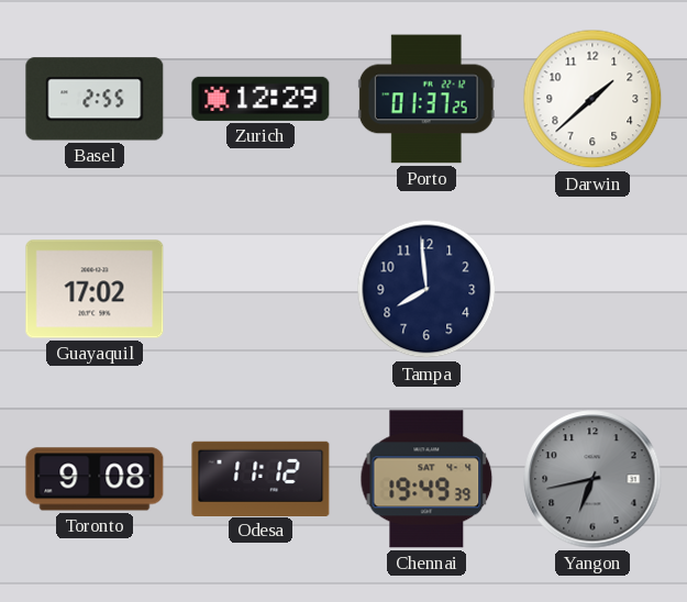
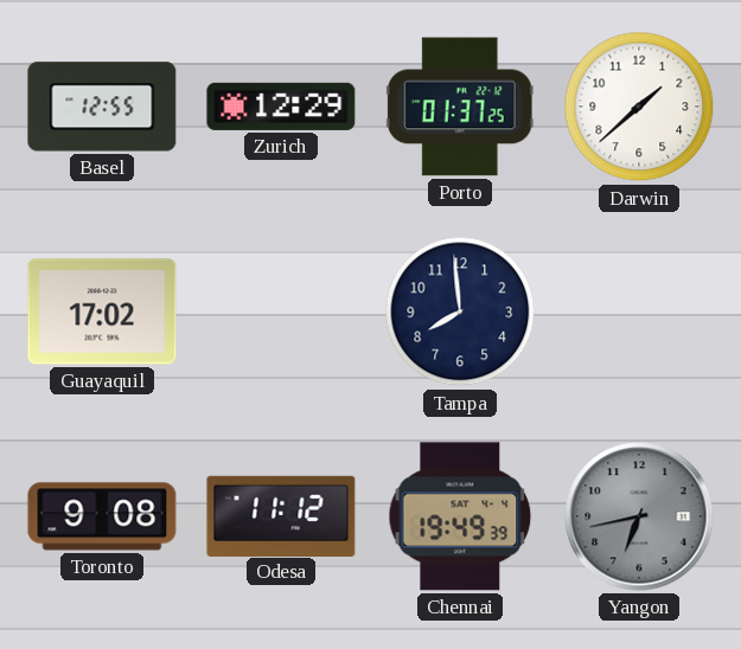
Basel: 2:55 -> 12:55
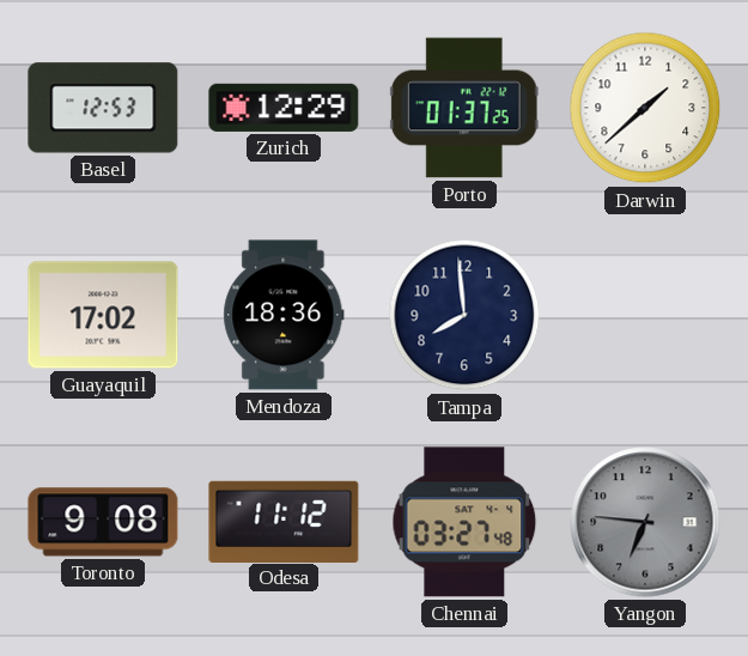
Basel: 12:55 -> 12:53
Mendoza: none -> 18:36
Chennai: 19:49 -> 03:27
Yangon: 6:43 -> 6:46
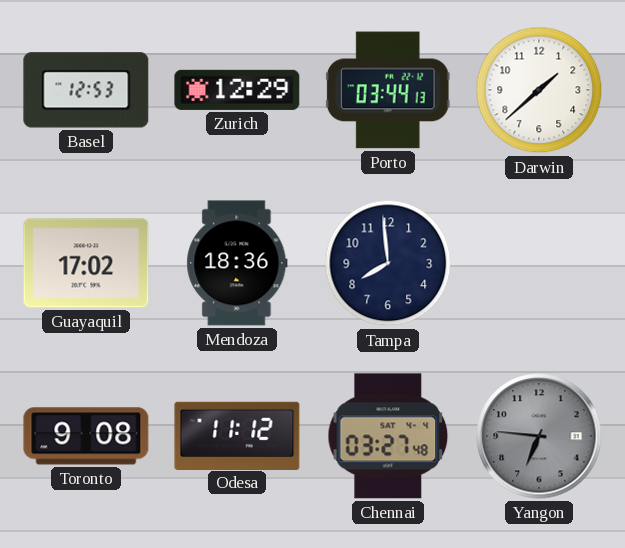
Porto: 01:37 -> 03:44
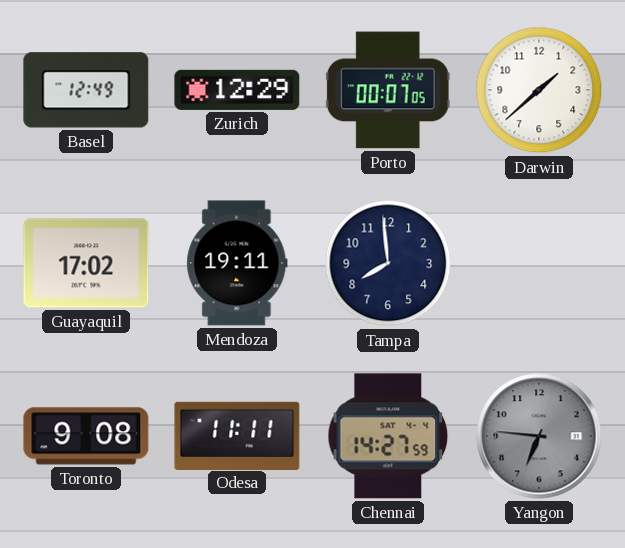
Basel: 12:53 -> 12:49
Porto: 03:44 -> 00:07
Mendoza: 18:36 -> 19:11
Odesa: 11:12 -> 11:11
Chennai: 03:27 -> 14:27
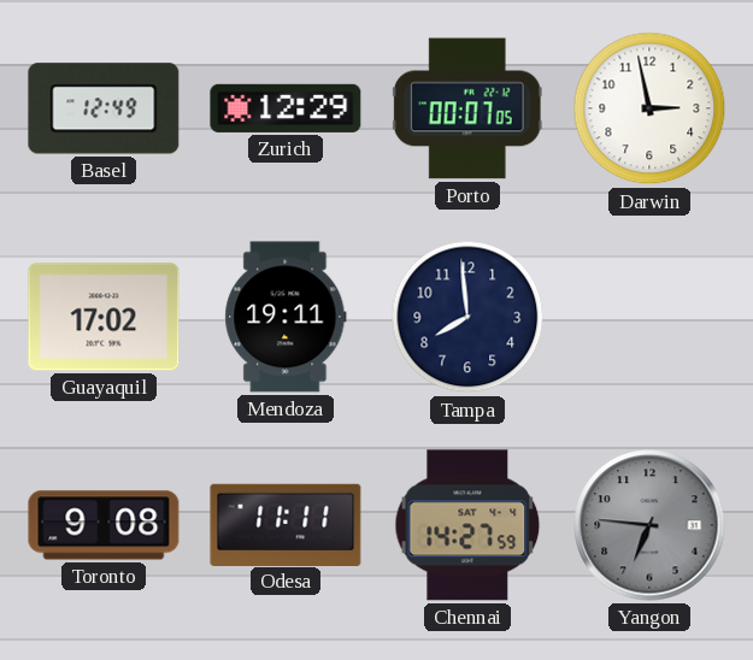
Darwin: 1:38 -> 2:58
